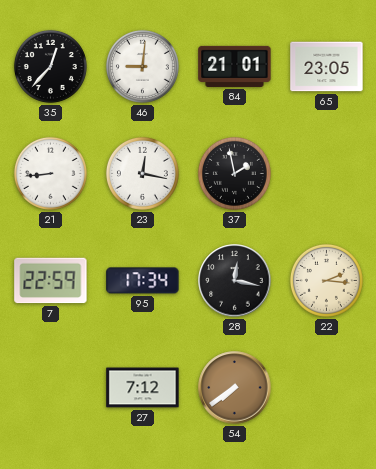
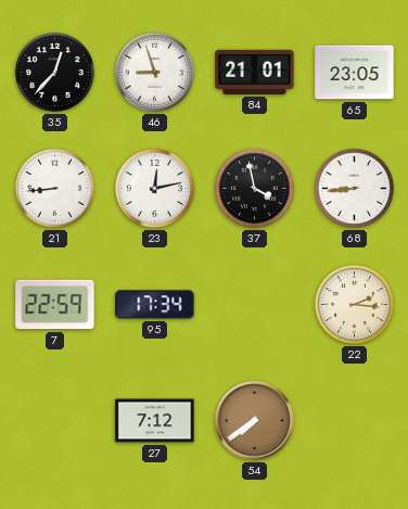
46: 9:01 -> 8:57
23: 12:17 -> 12:13
37: 1:58 -> 3:58
68: none -> 8:44
28: 12:17 -> none
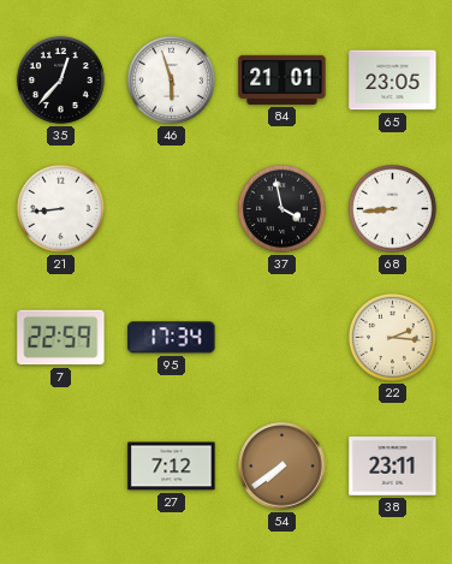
46: 8:57 -> 5:57
23: 12:13 -> none
38: none -> 23:11
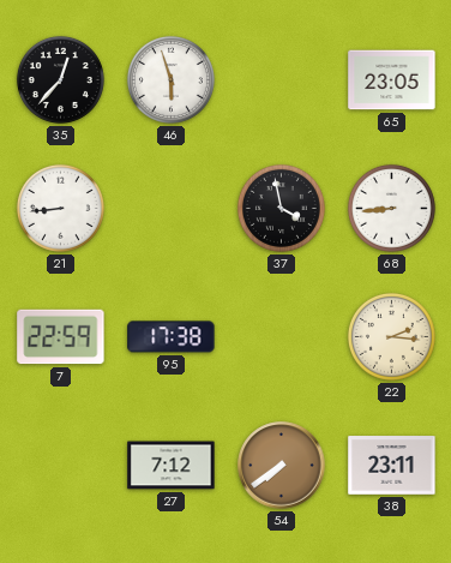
84: 21:01 -> none
95: 17:34 -> 17:38
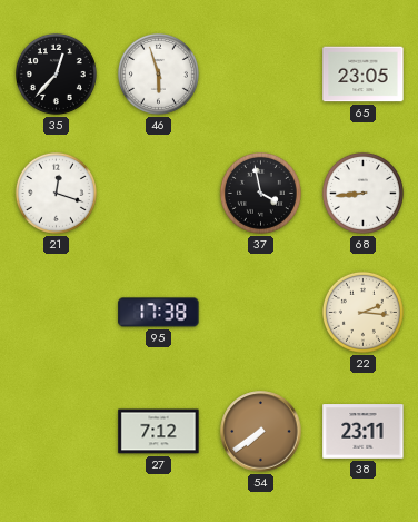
21: 8:44 -> 12:18
7: 22:59 -> none
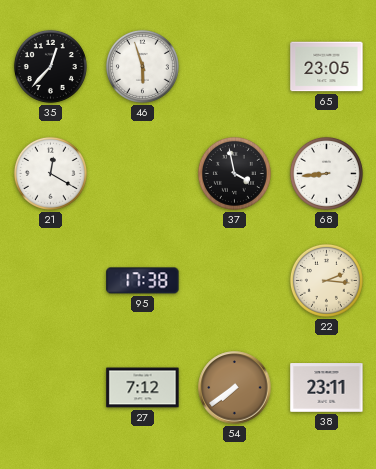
21: 12:18 -> 12:20
